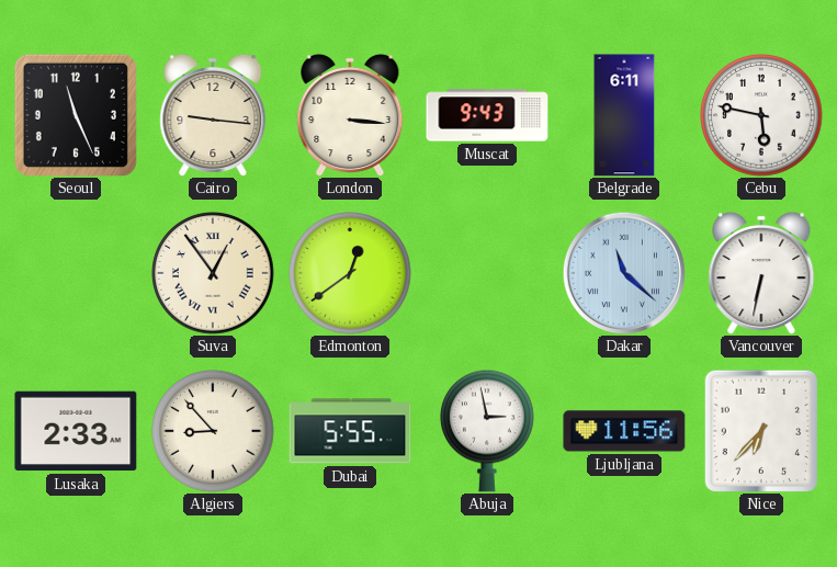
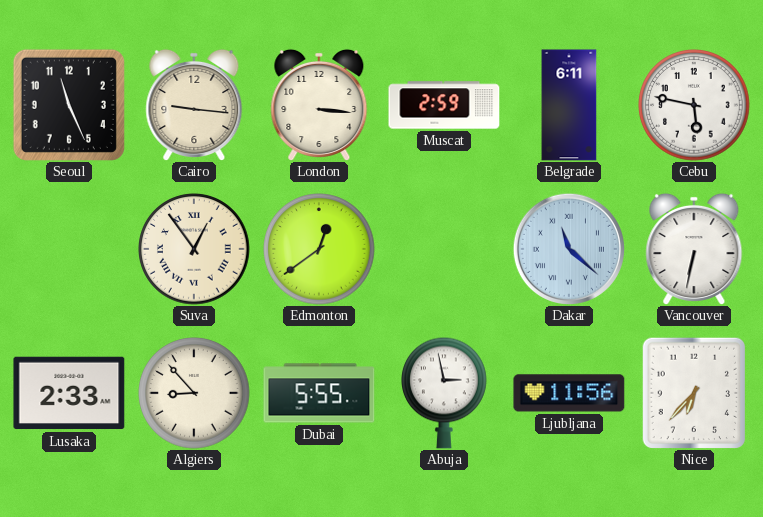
Muscat: 9:43 -> 2:59
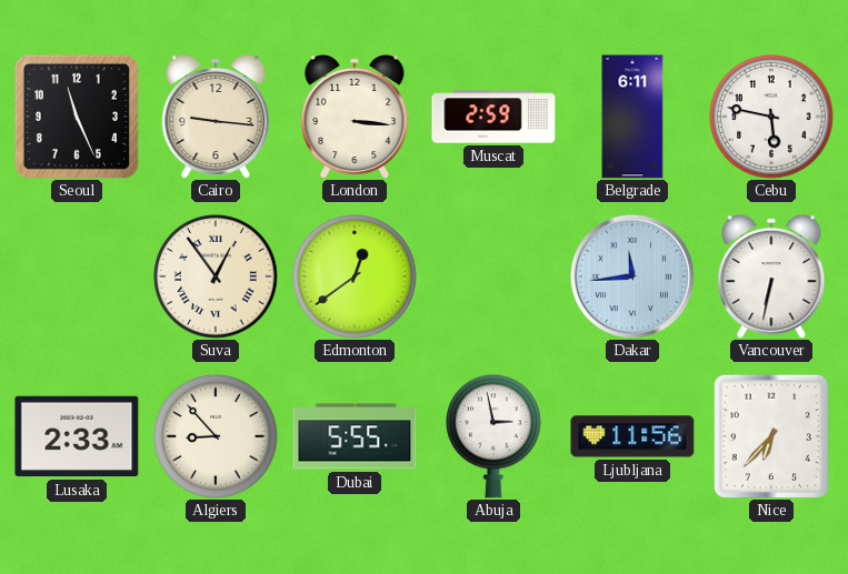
Dakar: 11:22 -> 11:44
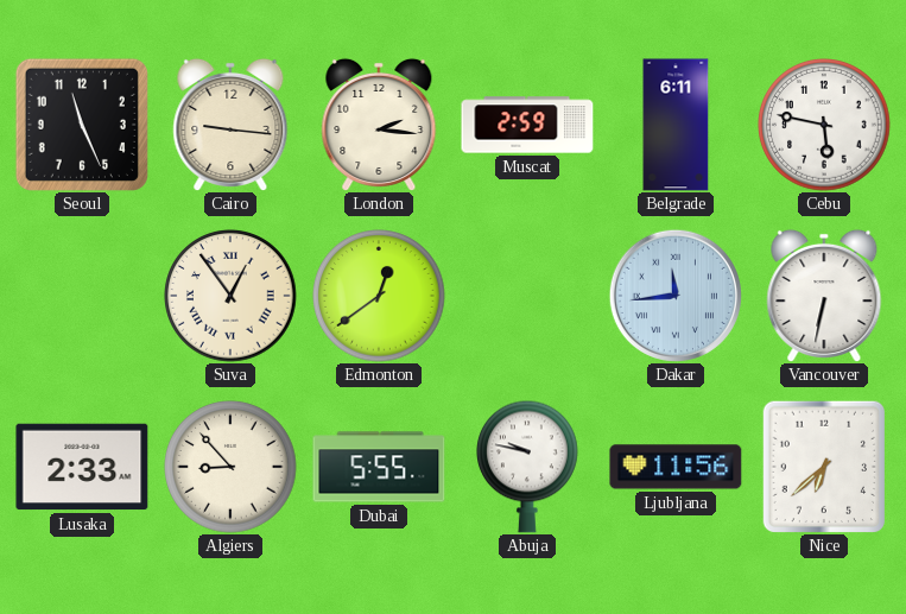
London: 3:16 -> 2:16
Abuja: 2:58 -> 9:47
Nice: 6:37 -> 6:38
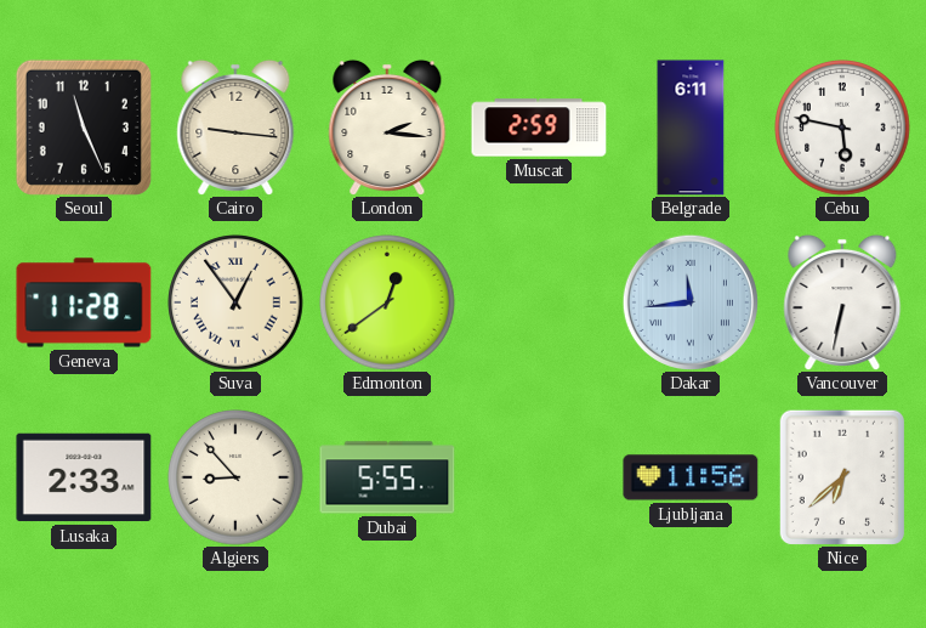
Geneva: none -> 11:28
Abuja: 9:47 -> none
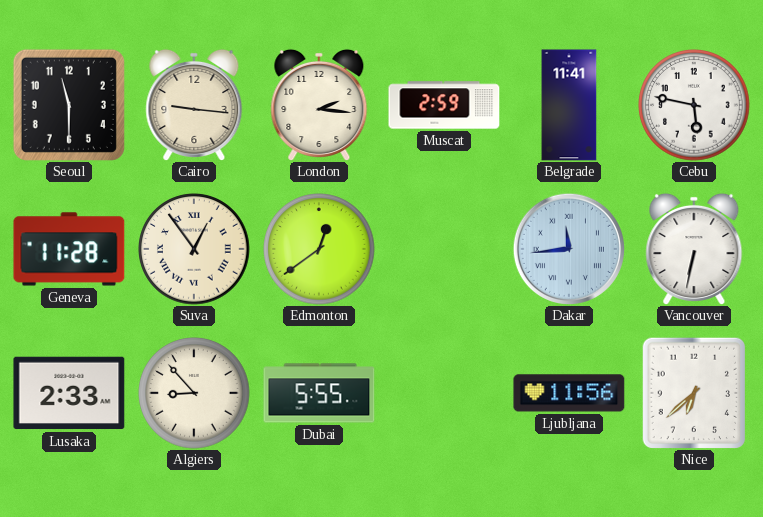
Seoul: 11:26 -> 11:30
Belgrade: 6:11 -> 11:41
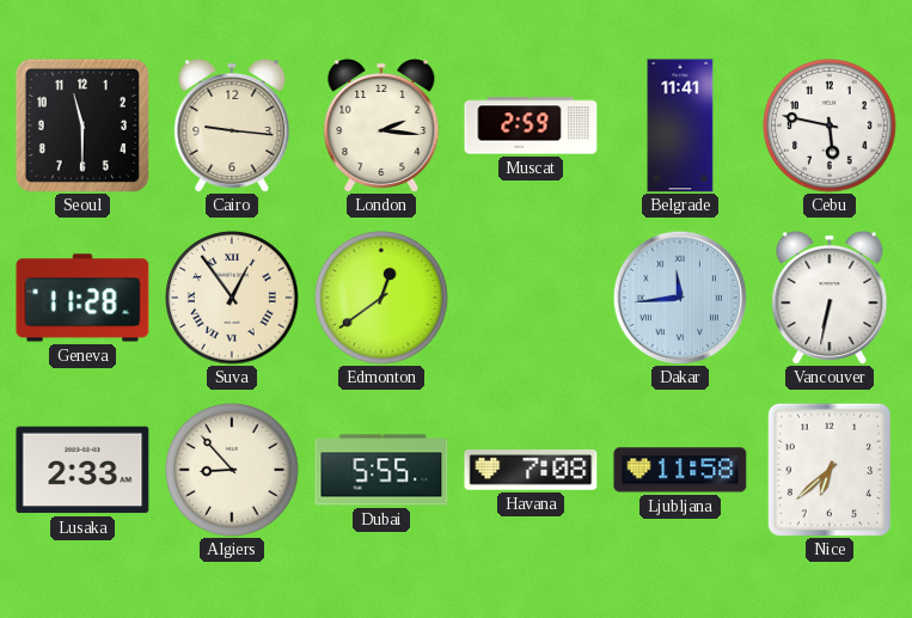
Havana: none -> 7:08
Ljubljana: 11:56 -> 11:58
